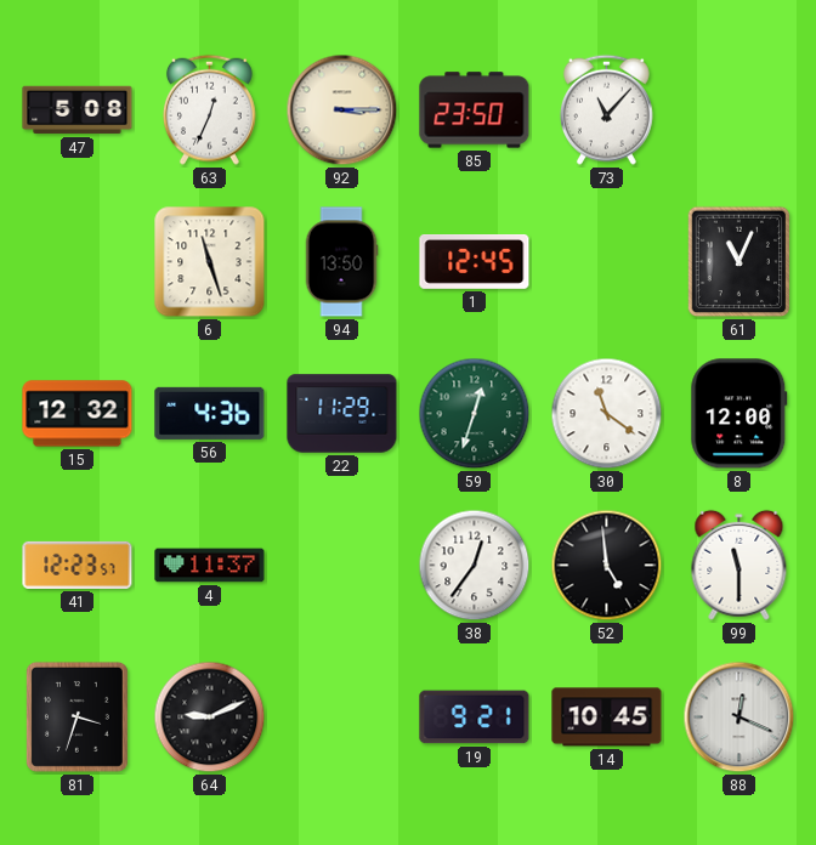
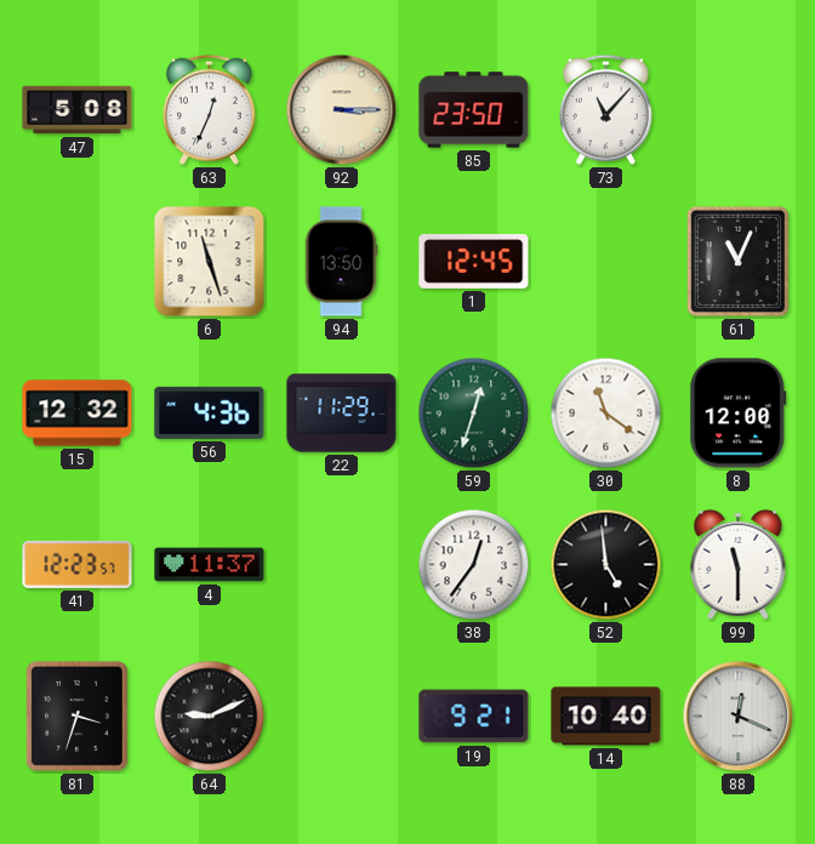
14: 10:45 -> 10:40
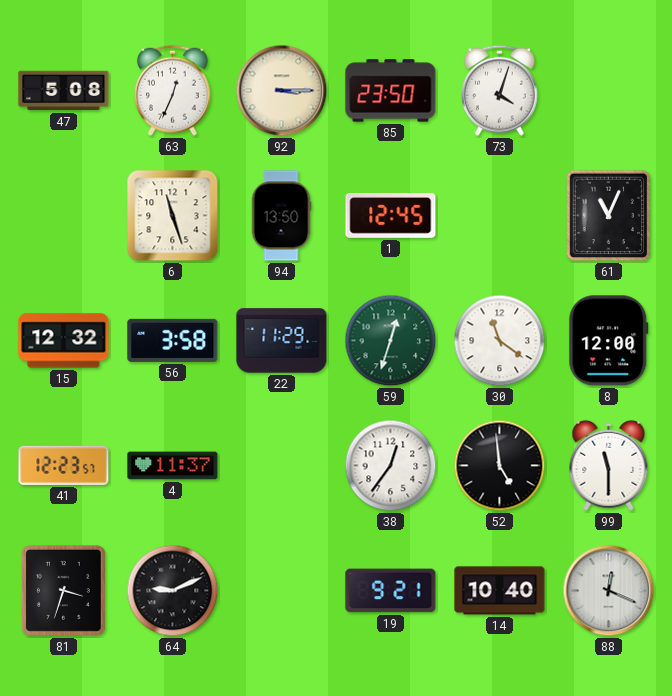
73: 11:07 -> 4:03
56: 4:36 -> 3:58
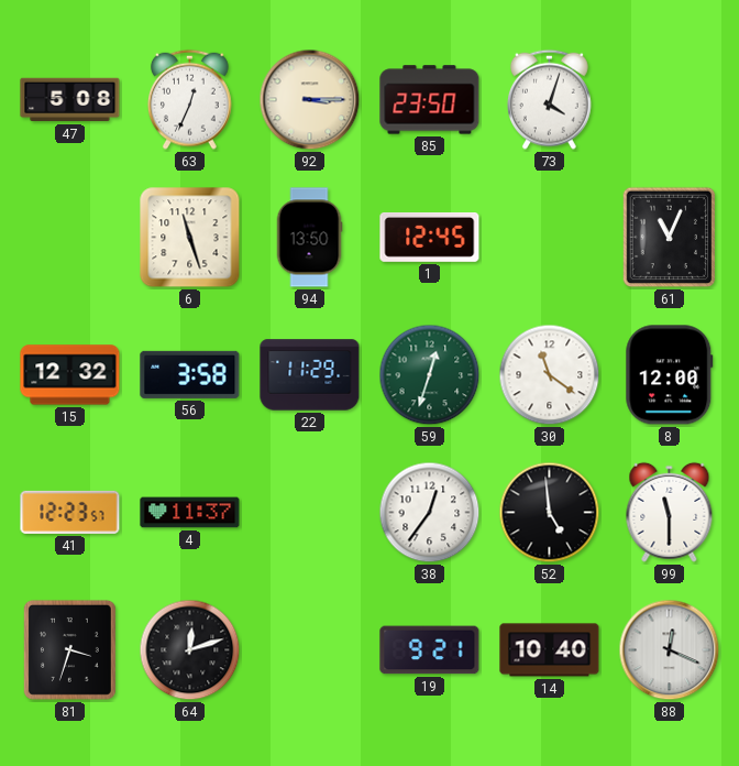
64: 9:11 -> 12:12
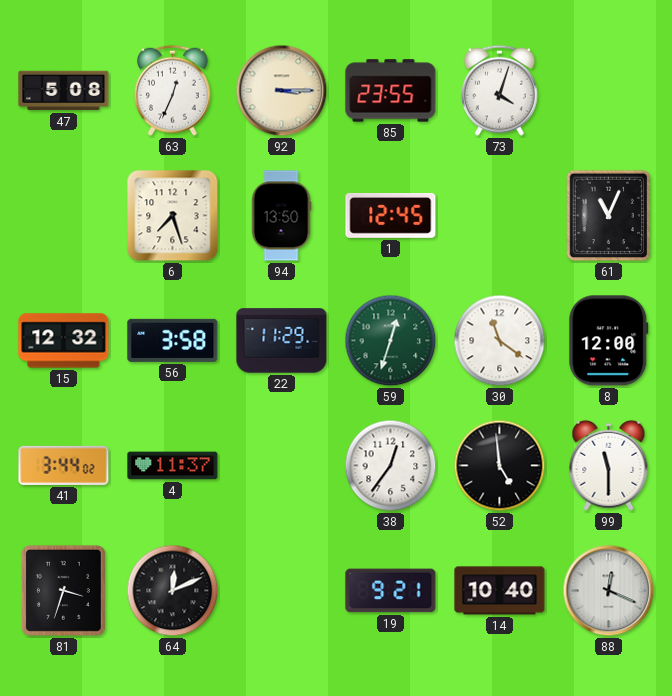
85: 23:50 -> 23:55
6: 11:27 -> 7:27
41: 12:23 -> 3:44
64: 12:12 -> 12:11
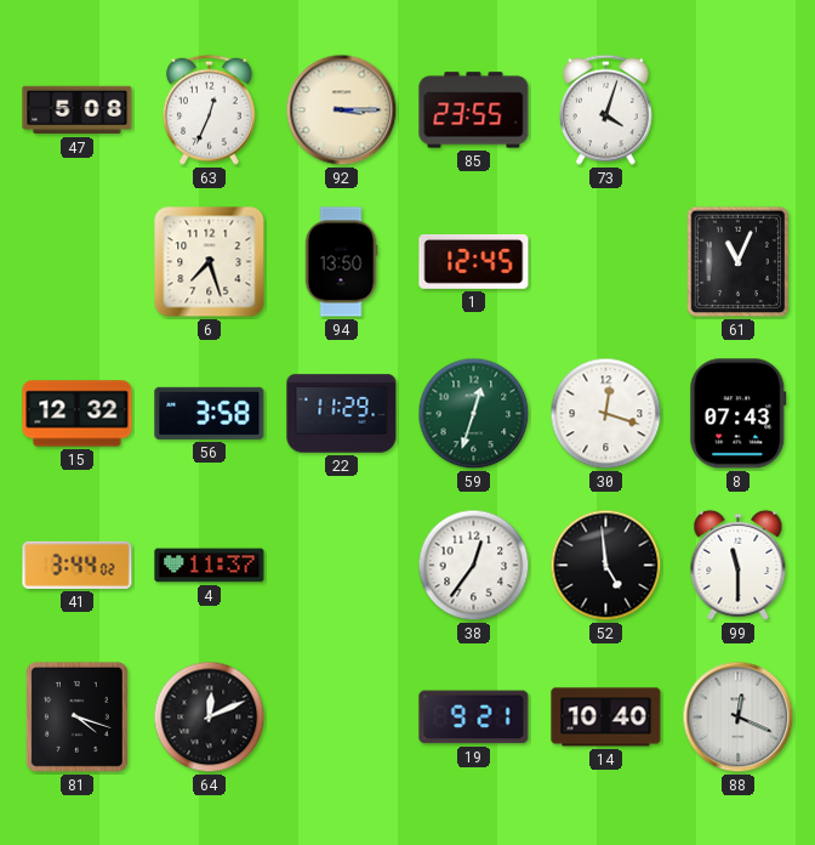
30: 11:21 -> 12:18
8: 12:00 -> 07:43
81: 3:33 -> 4:18
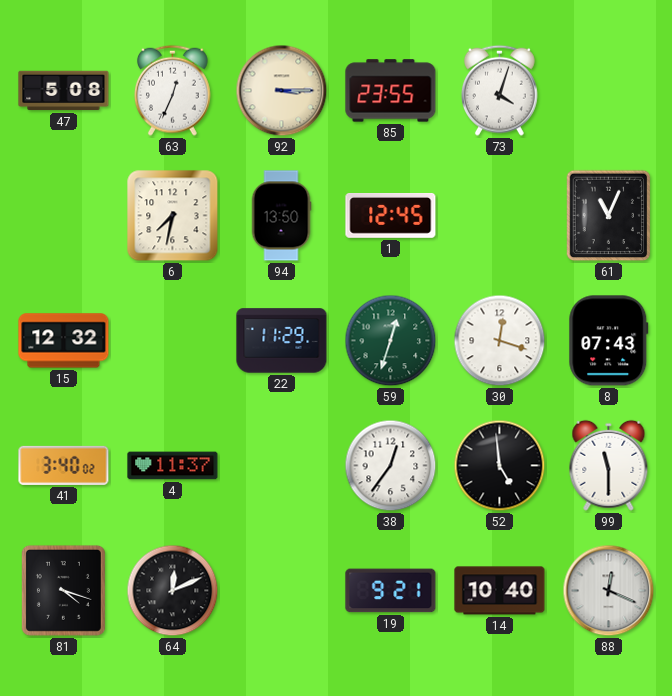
6: 7:27 -> 7:32
56: 3:58 -> none
41: 3:44 -> 3:40
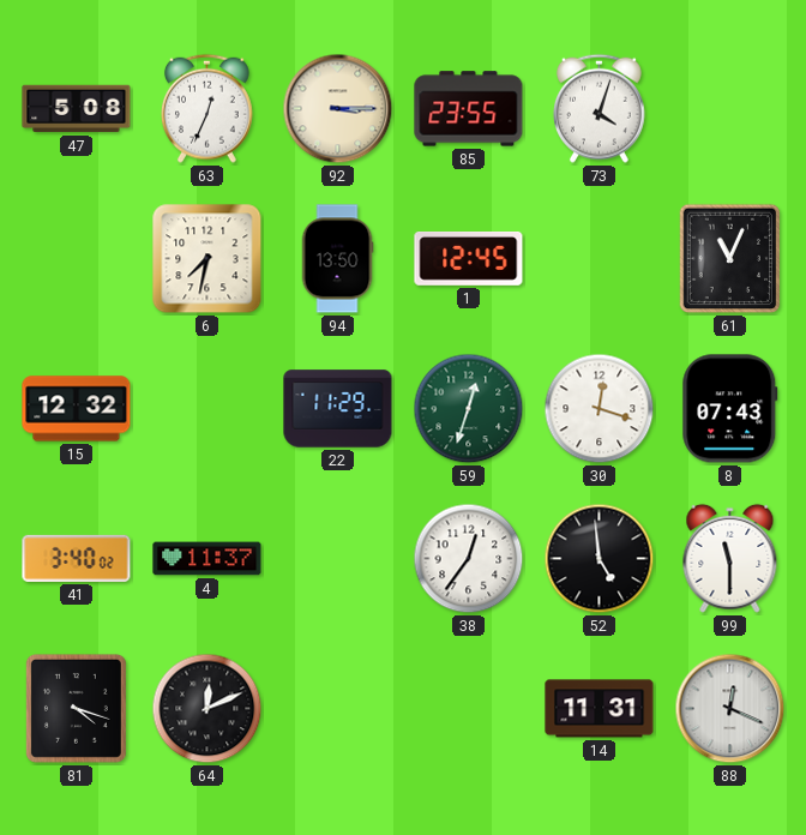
19: 9:21 -> none
14: 10:40 -> 11:31
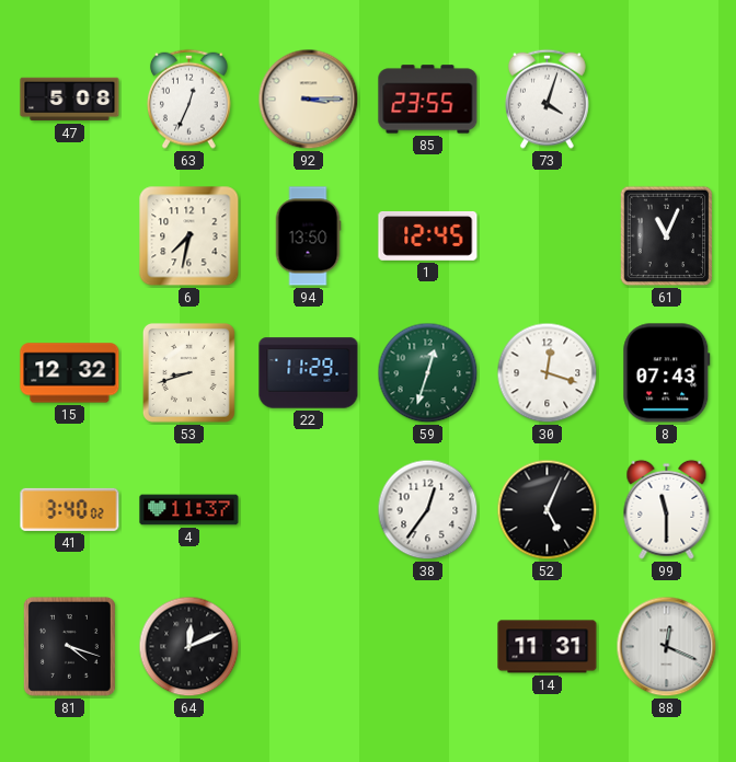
53: none -> 8:42
52: 4:59 -> 5:04
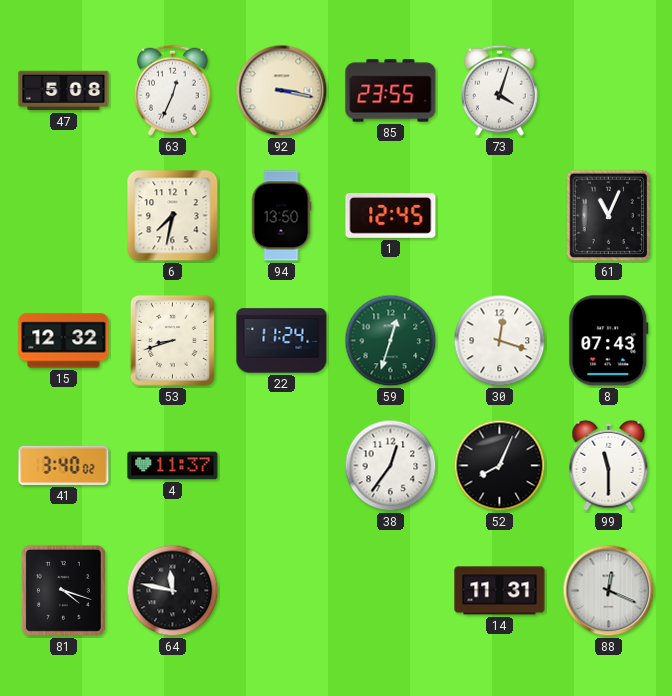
92: 3:15 -> 3:17
22: 11:29 -> 11:24
52: 5:04 -> 8:04
64: 12:11 -> 11:47
